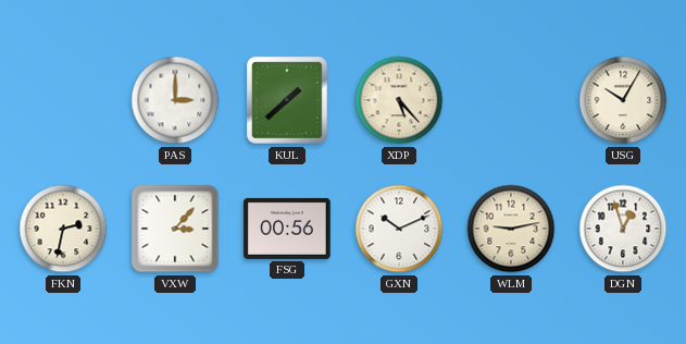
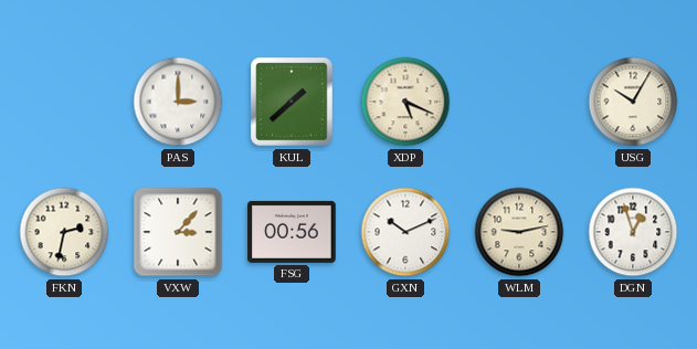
XDP: 5:23 -> 5:19
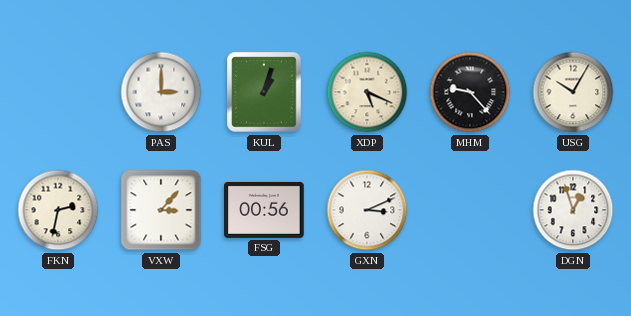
KUL: 1:38 -> 1:03
MHM: none -> 9:23
GXN: 10:11 -> 3:11
WLM: 9:13 -> none
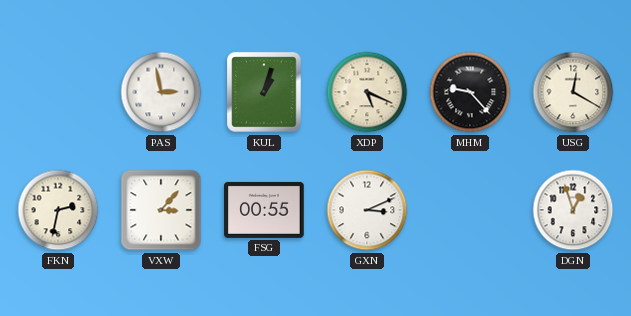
PAS: 3:00 -> 2:58
USG: 10:05 -> 12:20
FSG: 00:56 -> 00:55
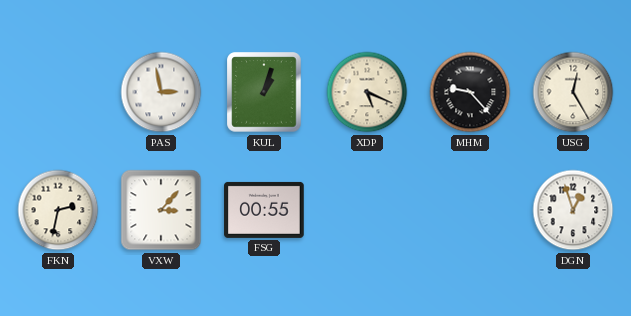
USG: 12:20 -> 12:25
GXN: 3:11 -> none
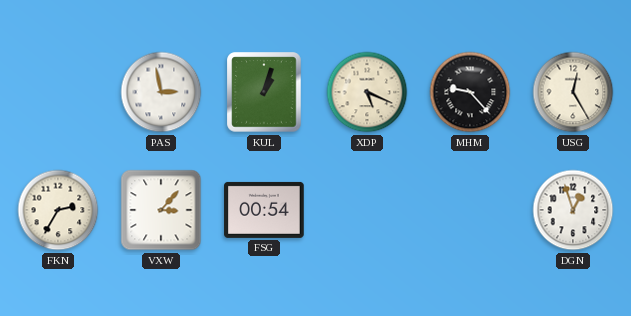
FKN: 2:32 -> 2:35
FSG: 00:55 -> 00:54
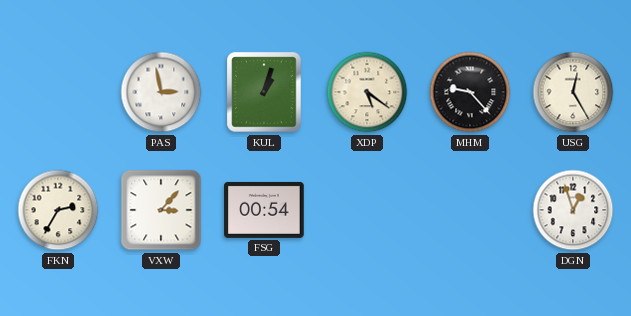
XDP: 5:19 -> 5:21
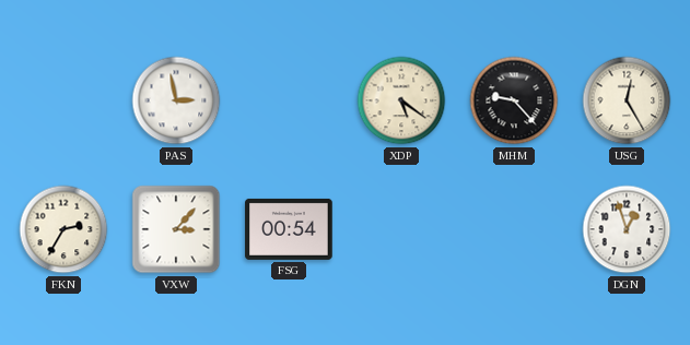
KUL: 1:03 -> none
